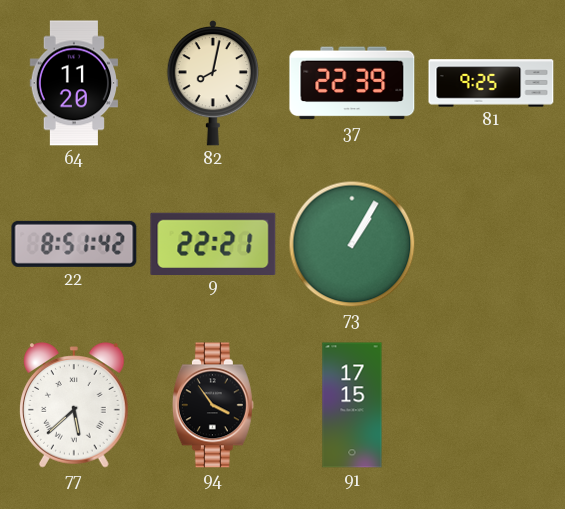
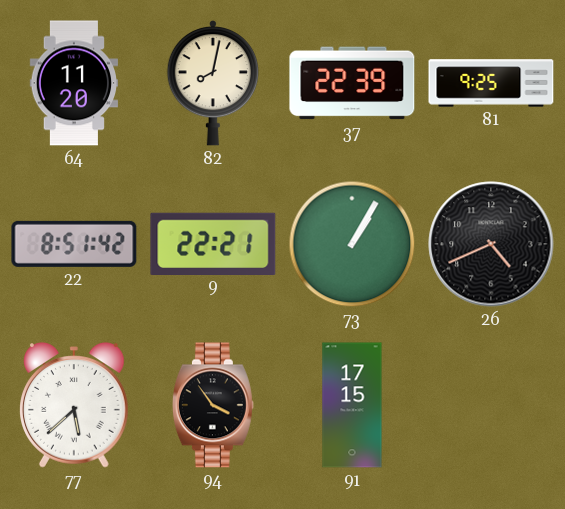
26: none -> 4:41
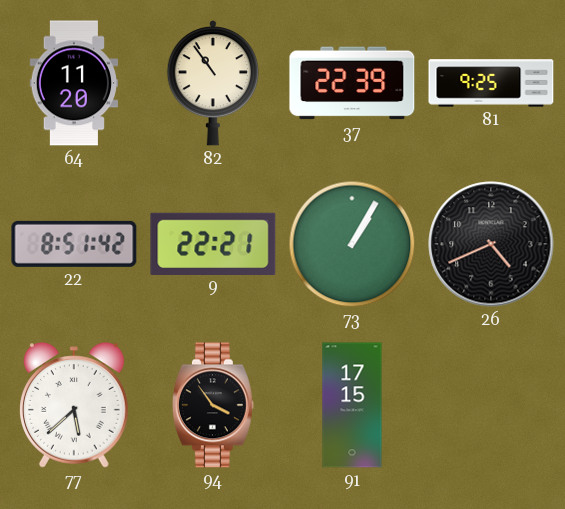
82: 8:02 -> 10:54
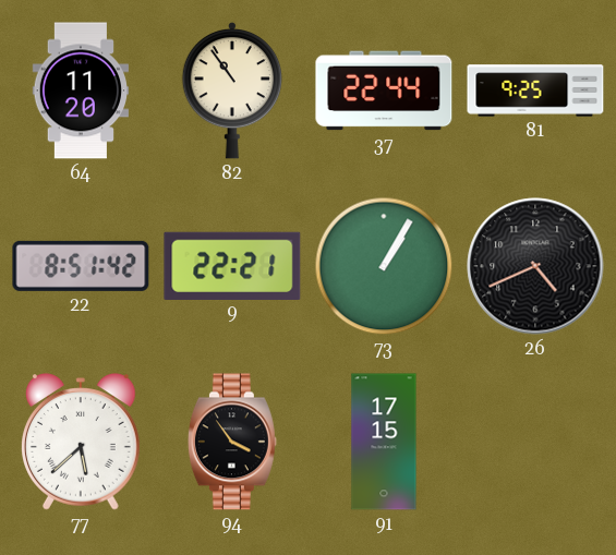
37: 22:39 -> 22:44
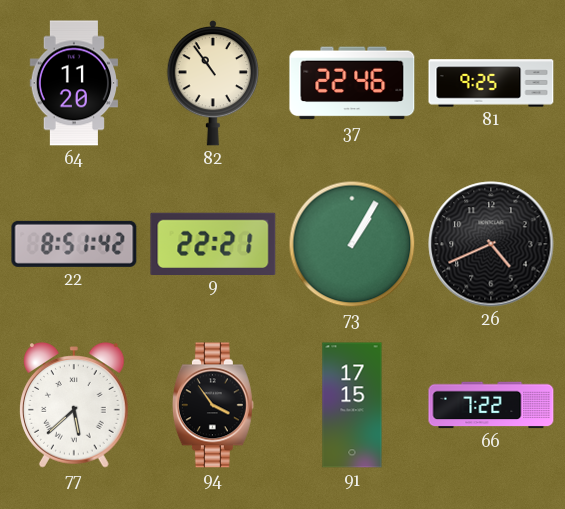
37: 22:44 -> 22:46
66: none -> 7:22
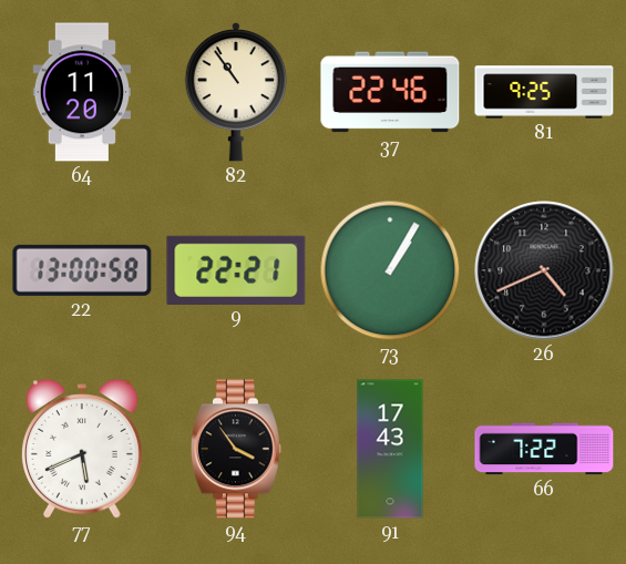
22: 8:51 -> 13:00
77: 5:38 -> 5:41
91: 17:15 -> 17:43
